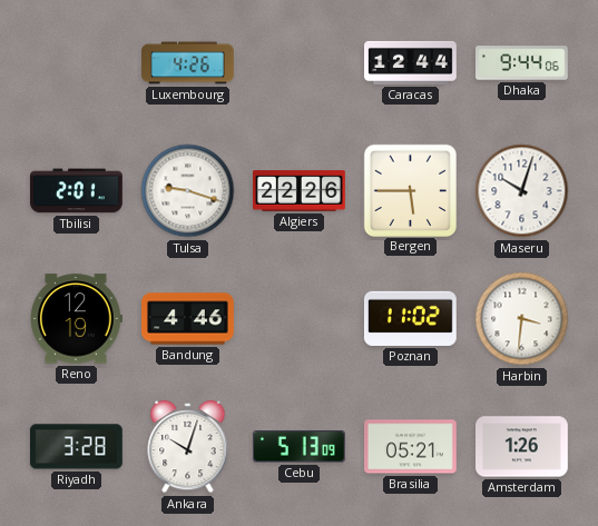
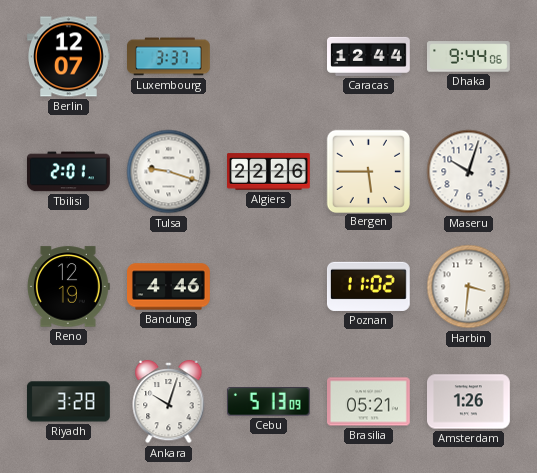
Berlin: none -> 12:07
Luxembourg: 4:26 -> 3:37
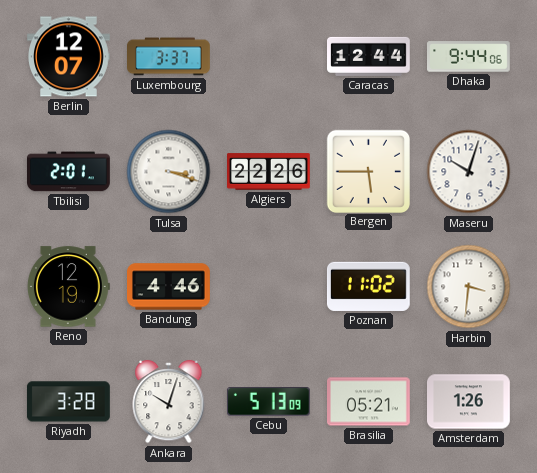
Tulsa: 9:18 -> 3:18
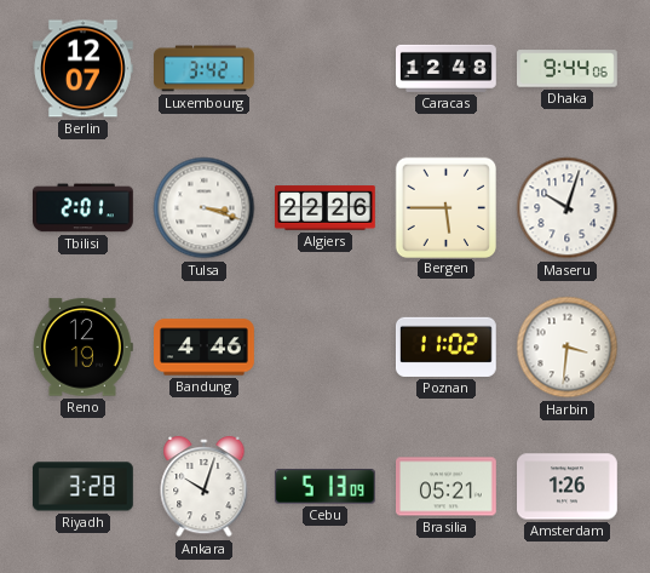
Luxembourg: 3:37 -> 3:42
Caracas: 12:44 -> 12:48
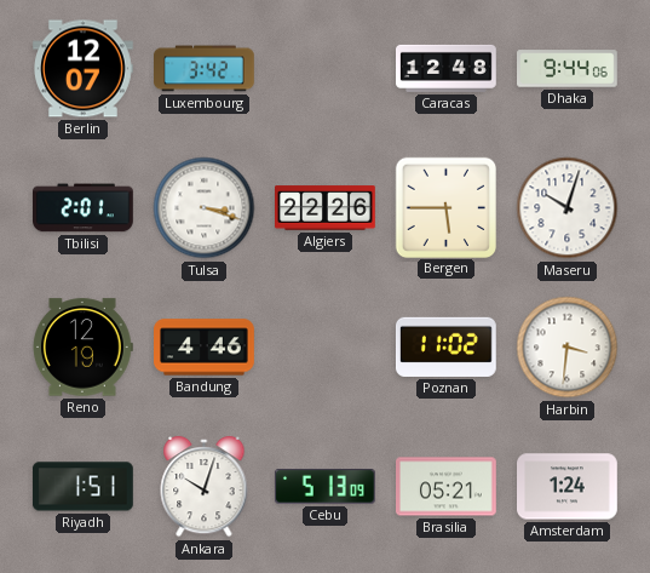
Riyadh: 3:28 -> 1:51
Amsterdam: 1:26 -> 1:24
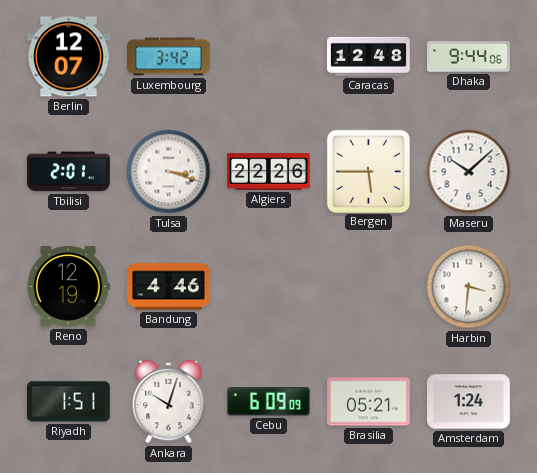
Maseru: 10:03 -> 10:08
Poznan: 11:02 -> none
Cebu: 5:13 -> 6:09
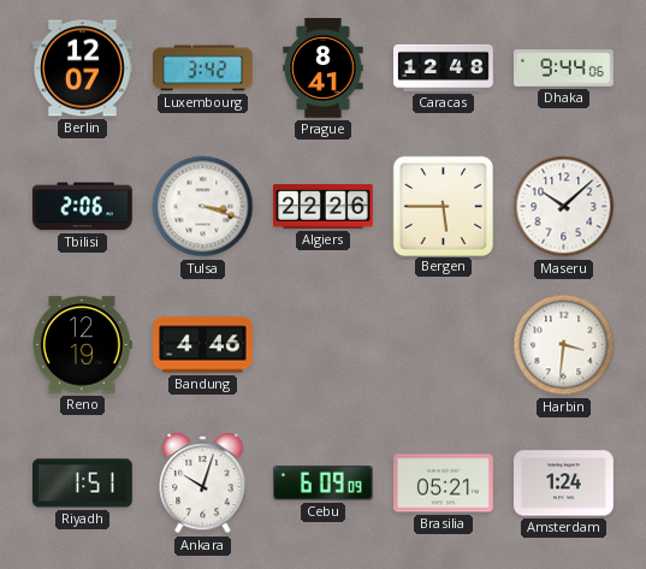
Prague: none -> 8:41
Tbilisi: 2:01 -> 2:06
